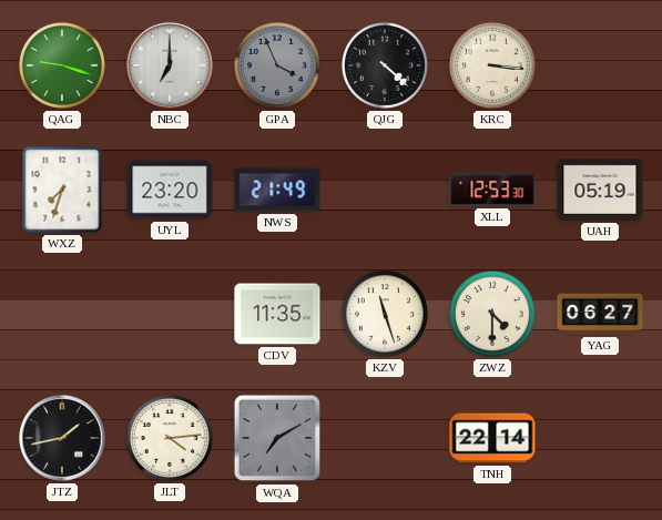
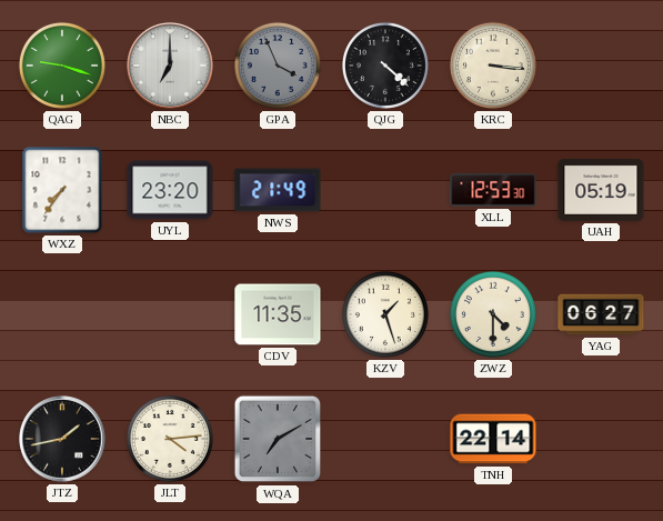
WXZ: 7:33 -> 7:36
KZV: 11:27 -> 1:27
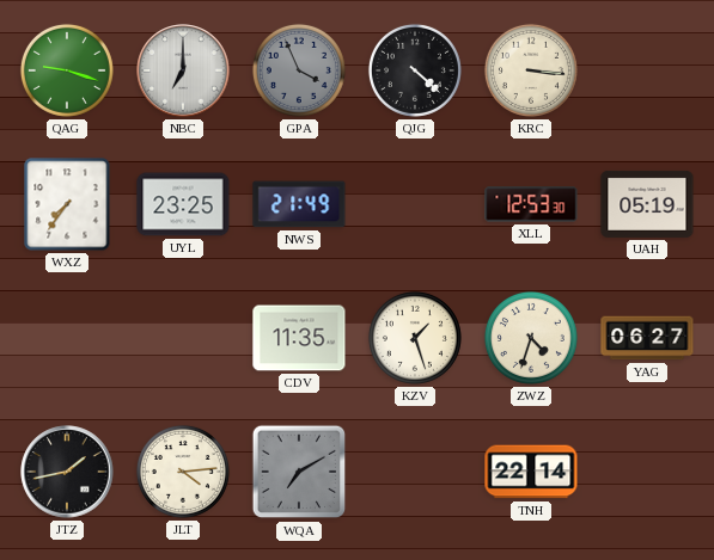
UYL: 23:20 -> 23:25
ZWZ: 4:30 -> 4:33
